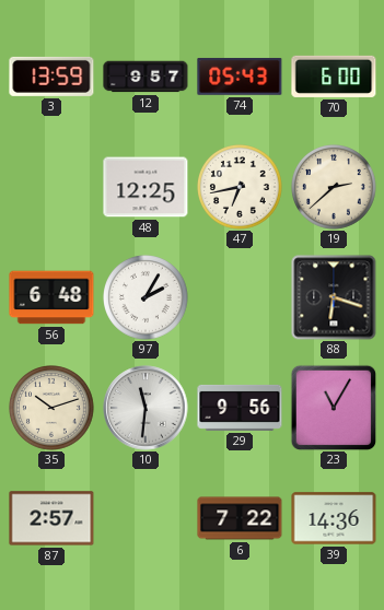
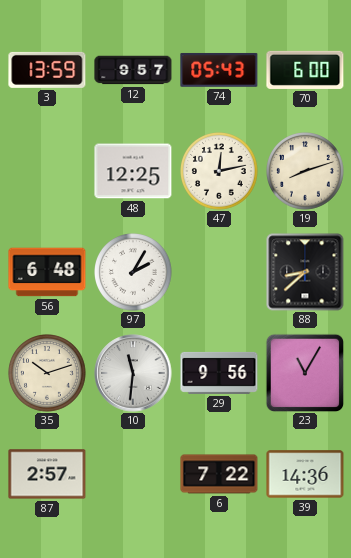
47: 6:43 -> 12:13
19: 2:38 -> 8:12
88: 6:18 -> 8:38
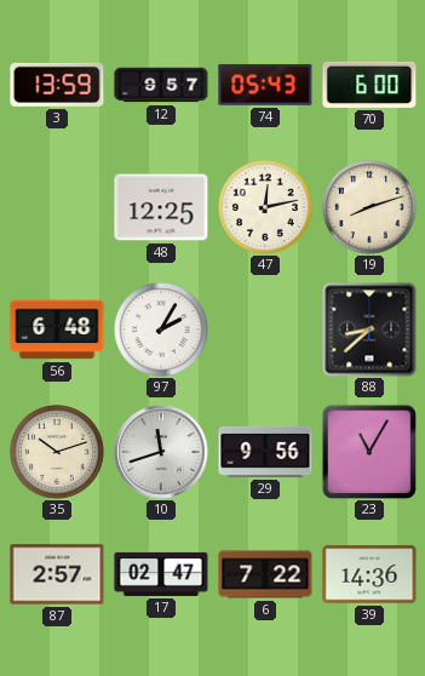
10: 11:31 -> 11:42
17: none -> 02:47
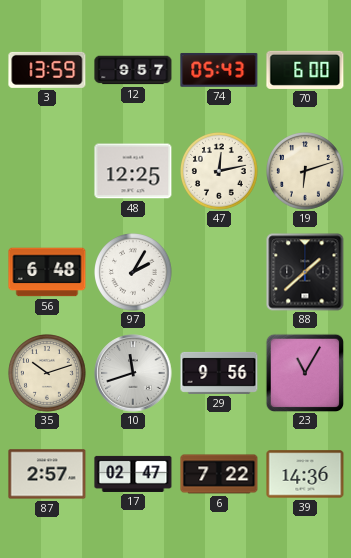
19: 8:12 -> 6:12
88: 8:38 -> 1:38
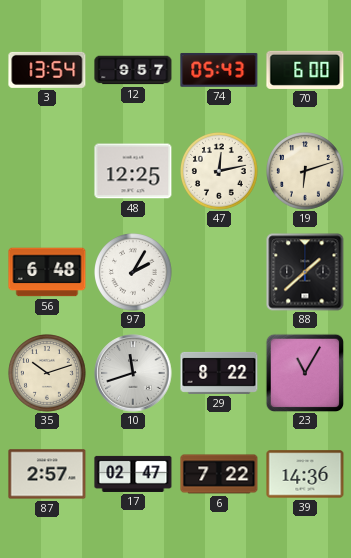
3: 13:59 -> 13:54
29: 9:56 -> 8:22
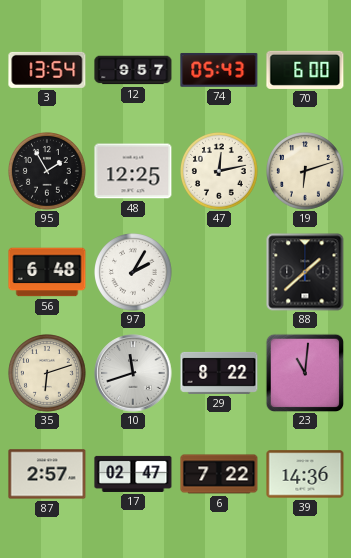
95: none -> 1:55
35: 10:12 -> 6:12
23: 11:05 -> 11:01
